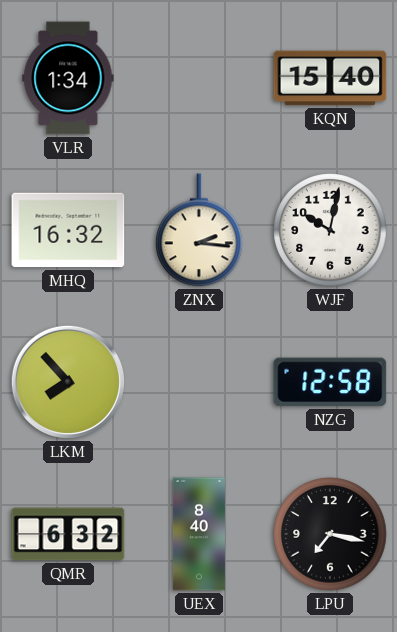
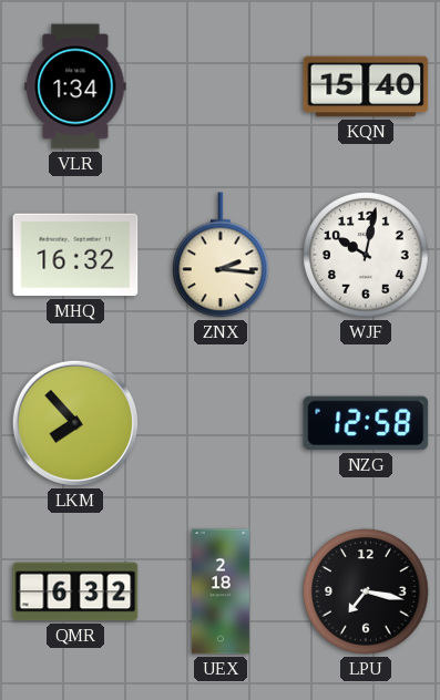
UEX: 8:40 -> 2:18
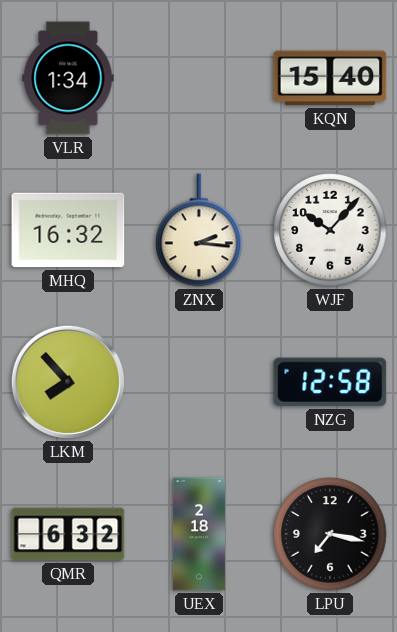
WJF: 10:02 -> 10:07
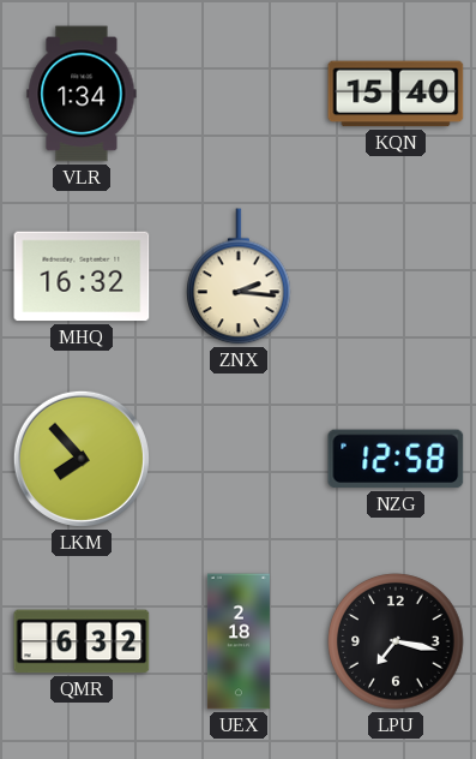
WJF: 10:07 -> none
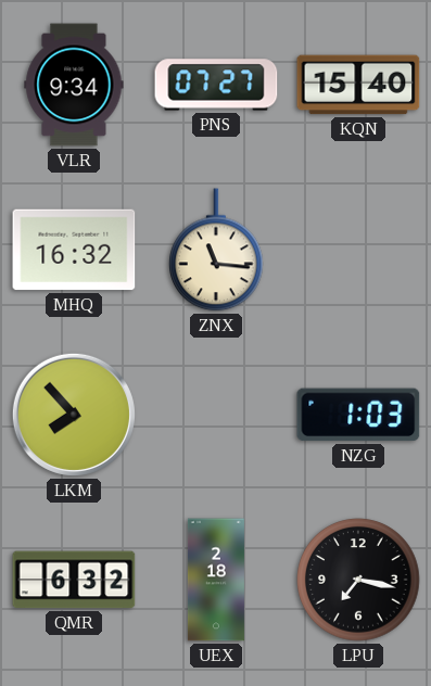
VLR: 1:34 -> 9:34
PNS: none -> 07:27
ZNX: 2:16 -> 11:16
NZG: 12:58 -> 1:03
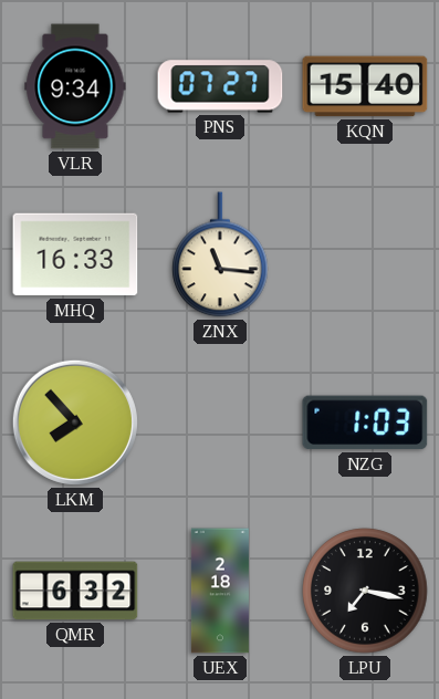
MHQ: 16:32 -> 16:33
